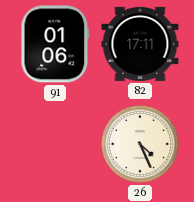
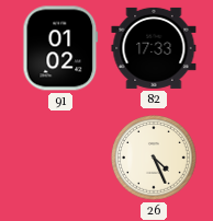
91: 01:06 -> 01:02
82: 17:11 -> 17:33
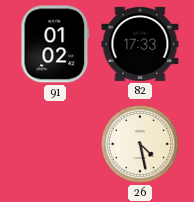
26: 4:26 -> 4:28
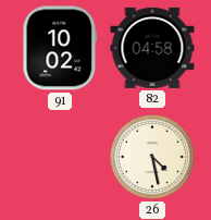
91: 01:02 -> 10:02
82: 17:33 -> 04:58
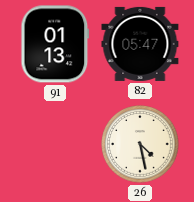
91: 10:02 -> 01:13
82: 04:58 -> 05:47
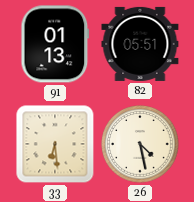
82: 05:47 -> 05:51
33: none -> 6:29
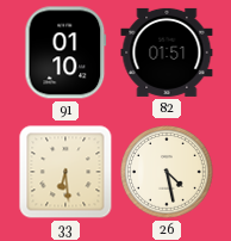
91: 01:13 -> 01:10
82: 05:51 -> 01:51
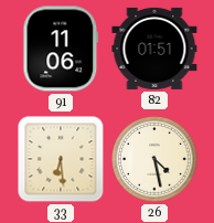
91: 01:10 -> 11:06
